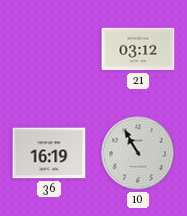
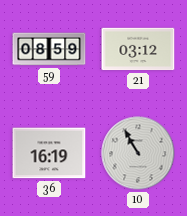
59: none -> 08:59
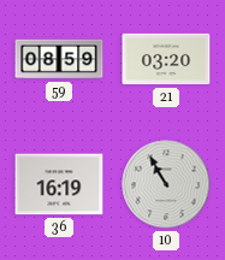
21: 03:12 -> 03:20
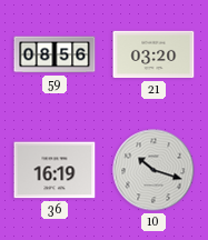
59: 08:59 -> 08:56
10: 10:55 -> 10:18
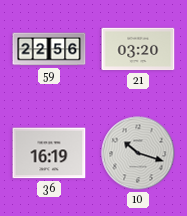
59: 08:56 -> 22:56
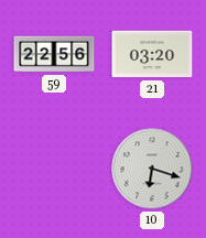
36: 16:19 -> none
10: 10:18 -> 6:18
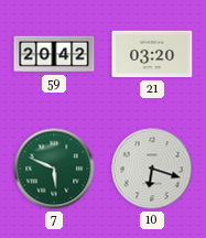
59: 22:56 -> 20:42
7: none -> 5:49
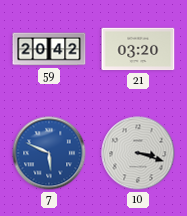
7 dial: green -> blue
10: 6:18 -> 3:18
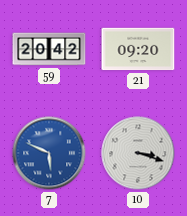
21: 03:20 -> 09:20
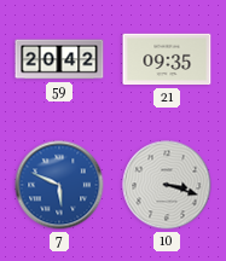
21: 09:20 -> 09:35
